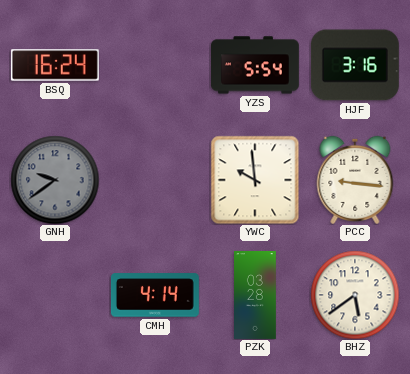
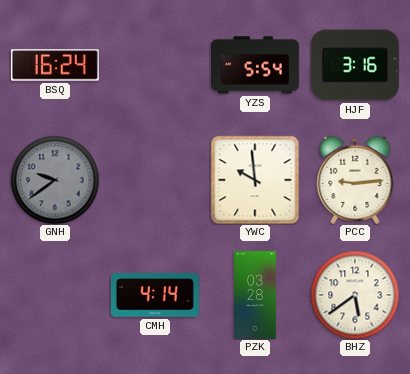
PCC: 9:16 -> 9:14
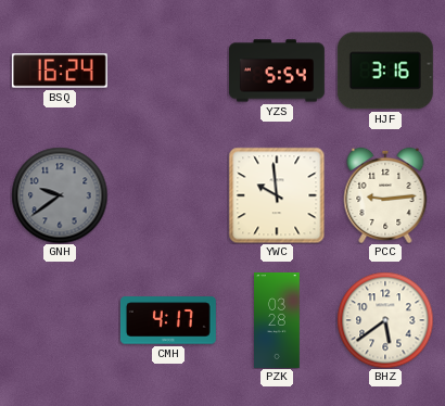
CMH: 4:14 -> 4:17
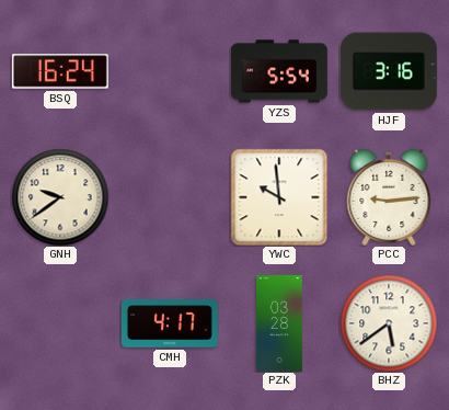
GNH dial: grey -> cream
